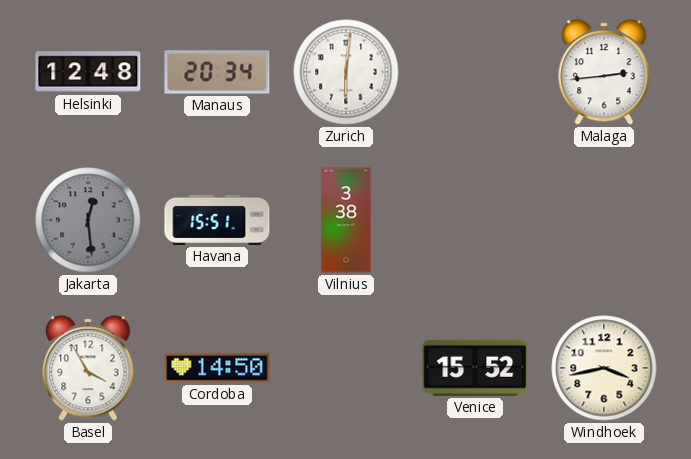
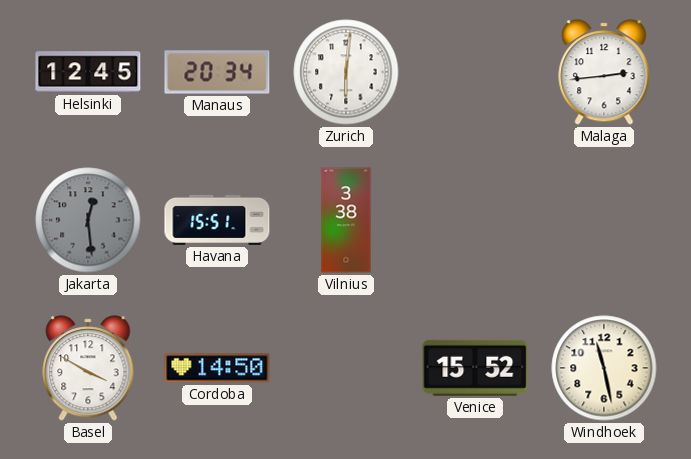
Helsinki: 12:48 -> 12:45
Basel: 3:55 -> 3:50
Windhoek: 3:43 -> 11:28
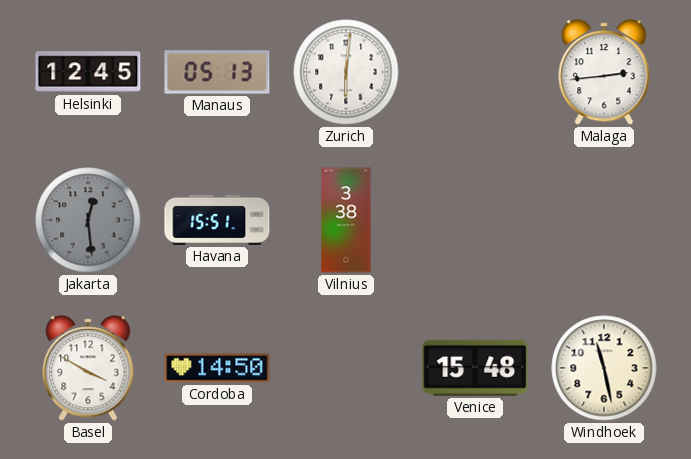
Manaus: 20:34 -> 05:13
Venice: 15:52 -> 15:48
